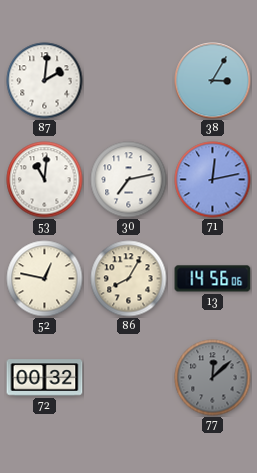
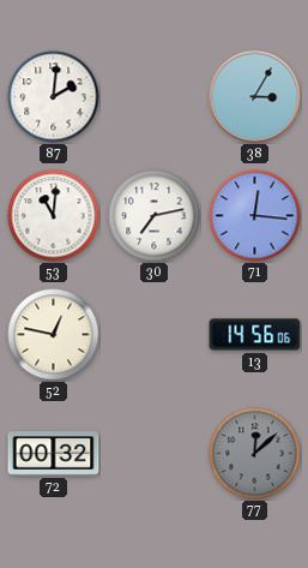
71: 12:13 -> 12:16
86: 8:05 -> none
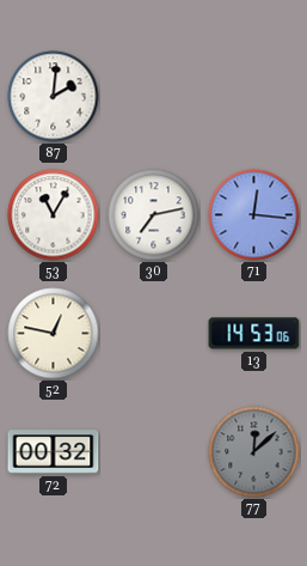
38: 3:05 -> none
53: 11:01 -> 11:05
13: 14:56 -> 14:53
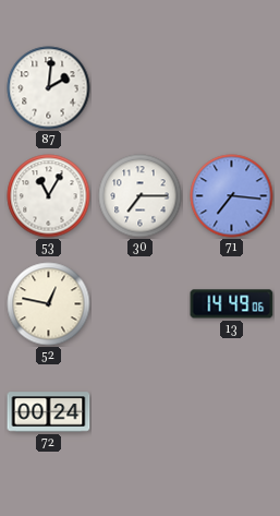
30: 7:13 -> 7:15
71: 12:16 -> 7:16
13: 14:53 -> 14:49
72: 00:32 -> 00:24
77: 12:08 -> none
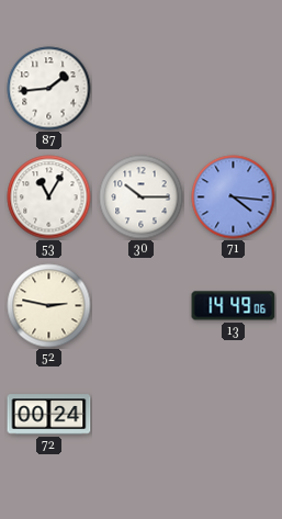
87: 2:01 -> 1:44
30: 7:15 -> 10:15
71: 7:16 -> 4:16
52: 12:47 -> 2:47
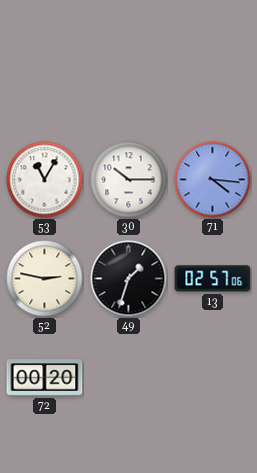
87: 1:44 -> none
49: none -> 1:33
13: 14:49 -> 02:57
72: 00:24 -> 00:20
